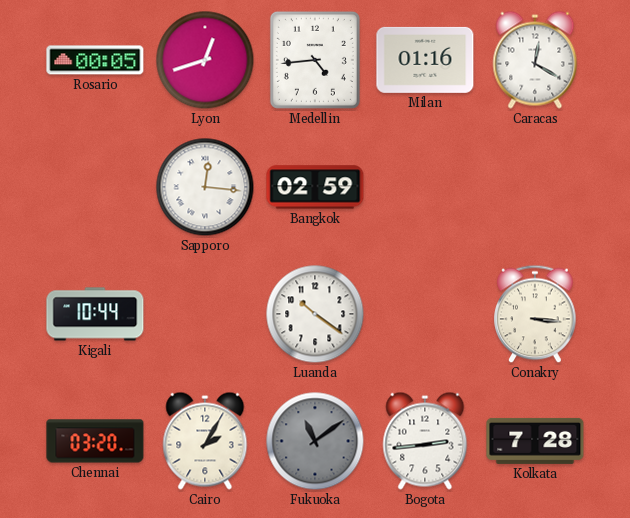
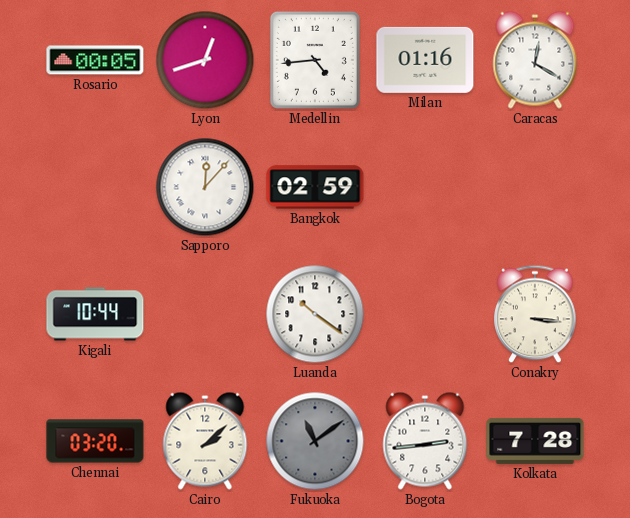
Sapporo: 12:16 -> 12:07
Cairo: 2:05 -> 2:08
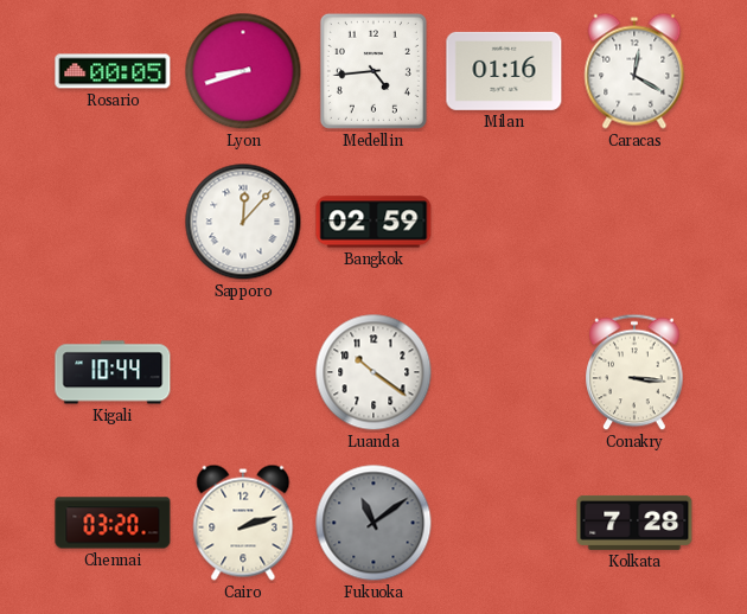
Lyon: 12:42 -> 8:42
Cairo: 2:08 -> 2:12
Bogota: 2:44 -> none
